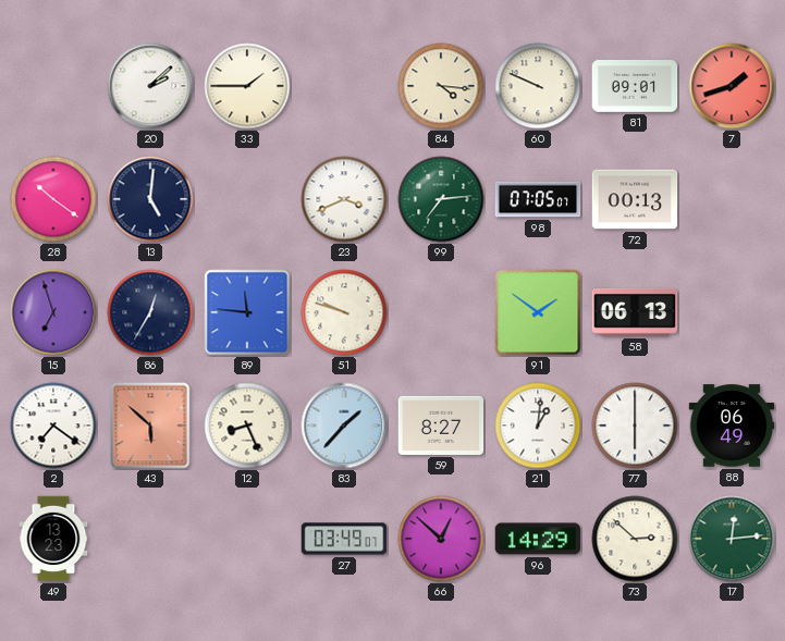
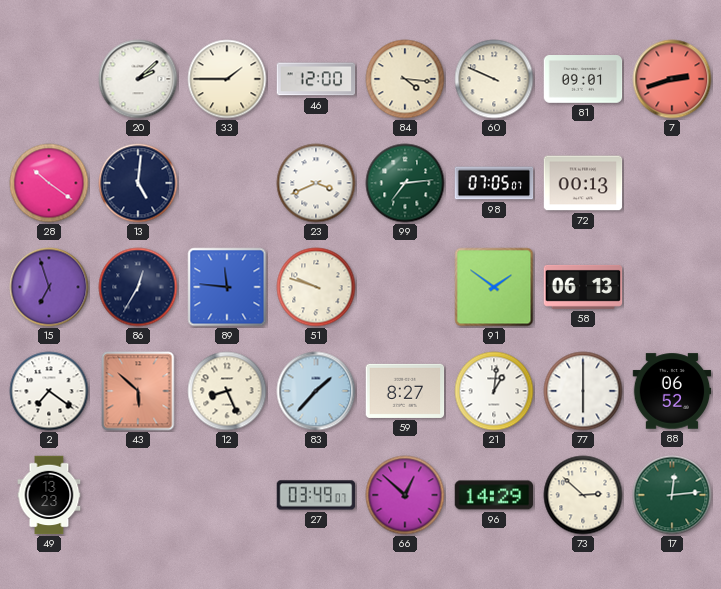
46: none -> 12:00
7: 1:42 -> 2:42
88: 06:49 -> 06:52
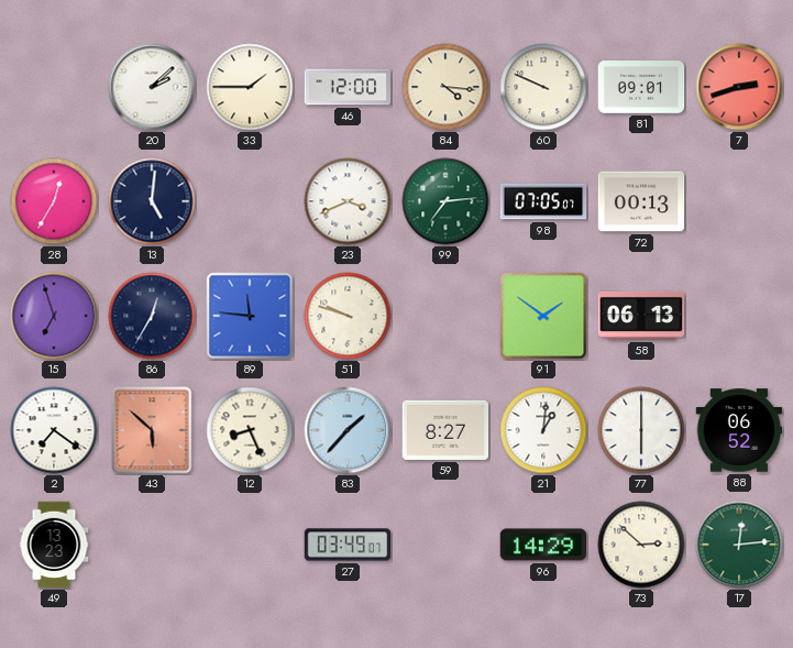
28: 10:21 -> 12:35
66: 12:52 -> none
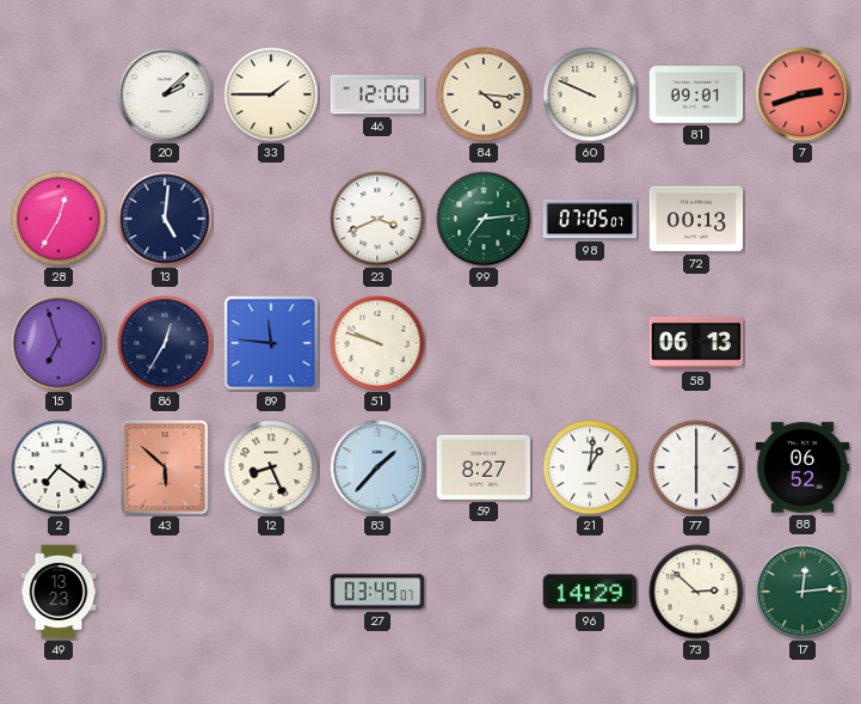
91: 1:51 -> none
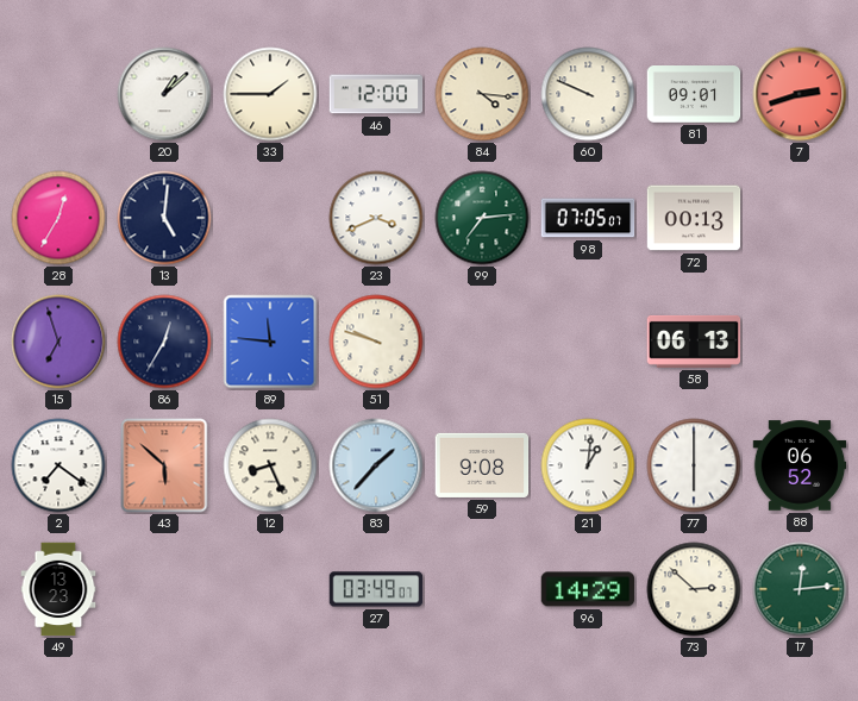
20: 2:08 -> 1:08
59: 8:27 -> 9:08
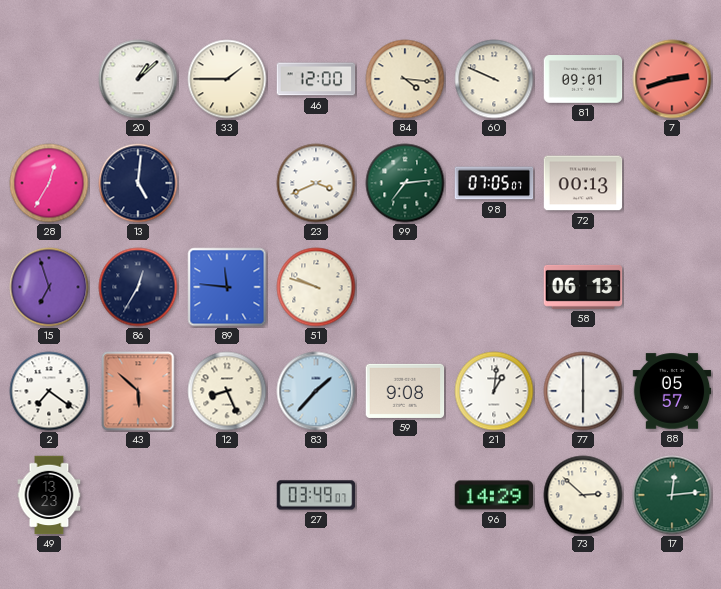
88: 06:52 -> 05:57
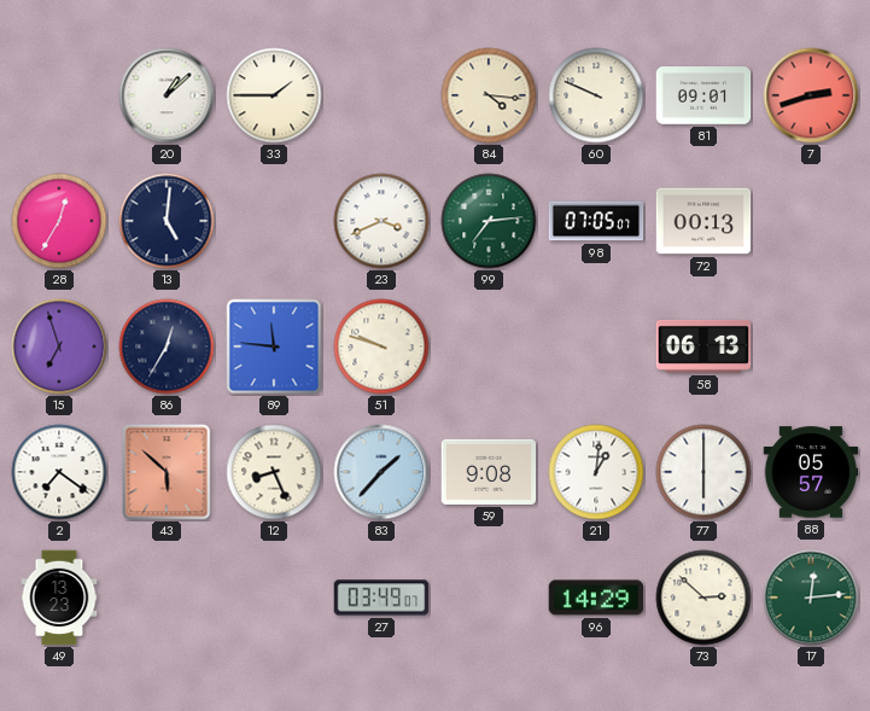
46: 12:00 -> none
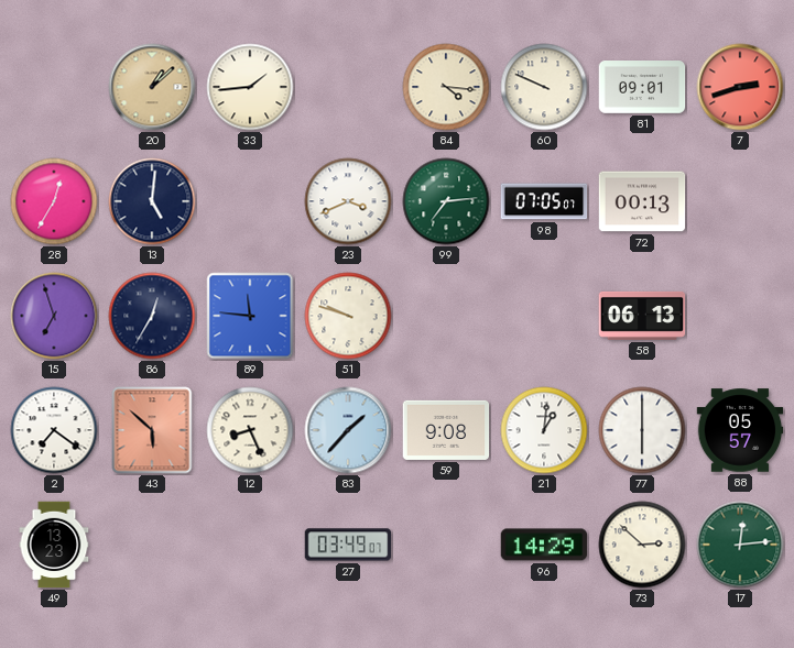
20 dial: white -> champagne
33: 1:45 -> 1:44
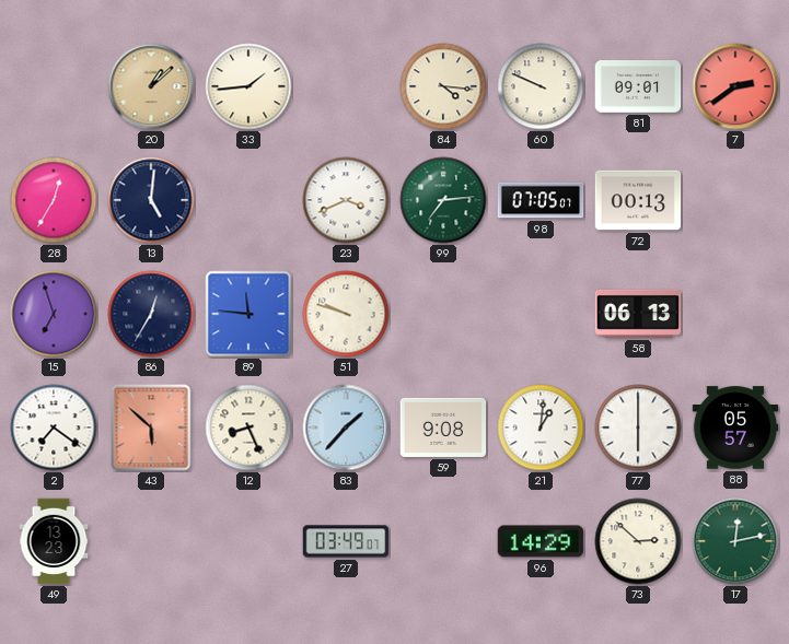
7: 2:42 -> 2:39
17: 12:14 -> 12:13
